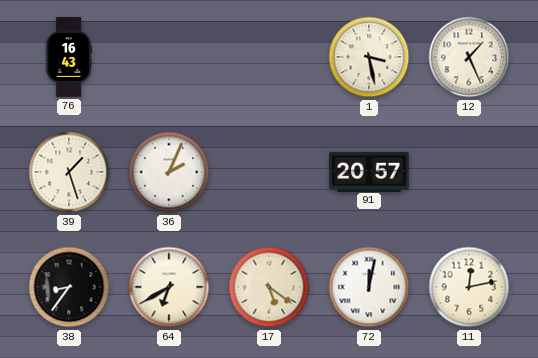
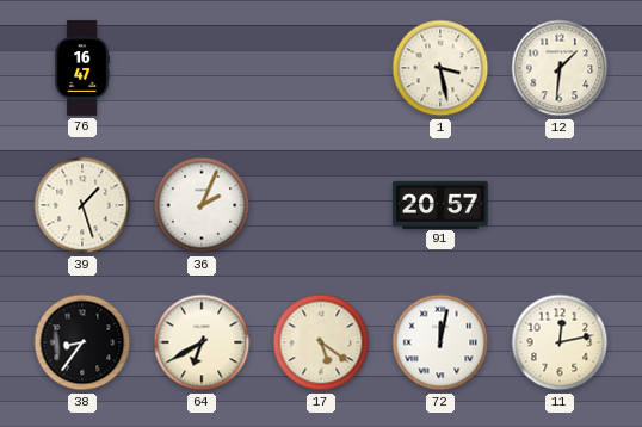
76: 16:43 -> 16:47
12: 1:26 -> 1:31
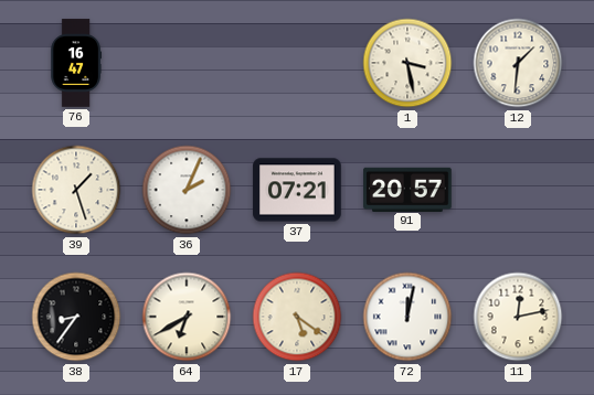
37: none -> 07:21
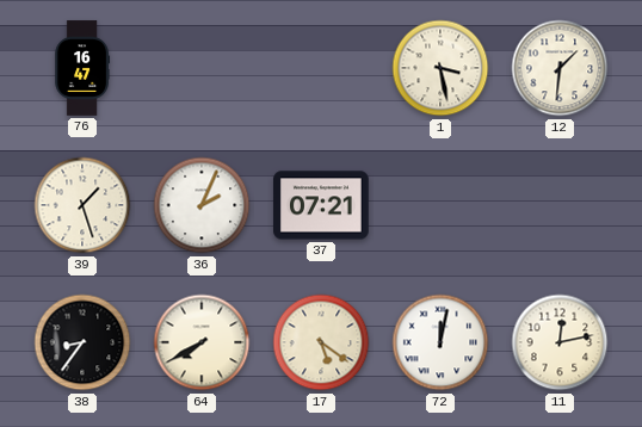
91: 20:57 -> none
64: 6:40 -> 7:40
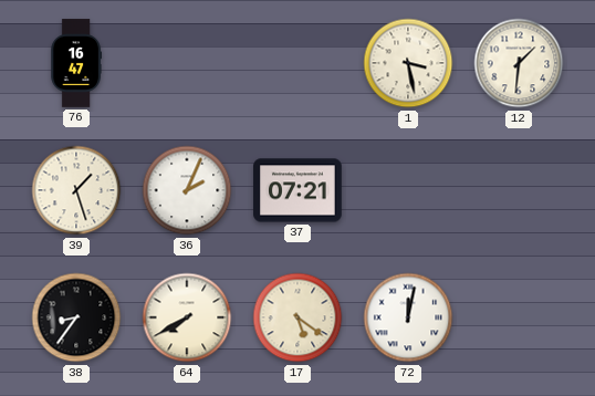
11: 12:13 -> none
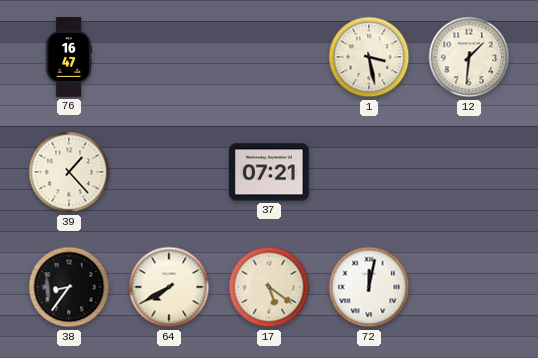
39: 1:27 -> 1:23
36: 2:04 -> none
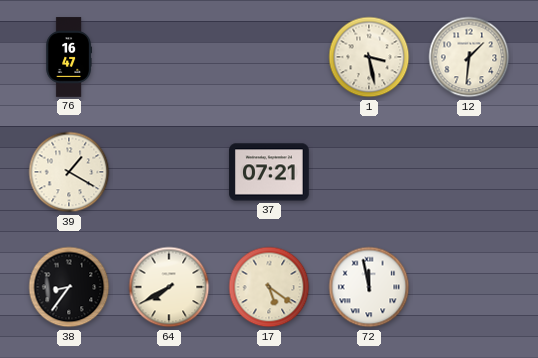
39: 1:23 -> 1:20
72: 12:02 -> 11:58
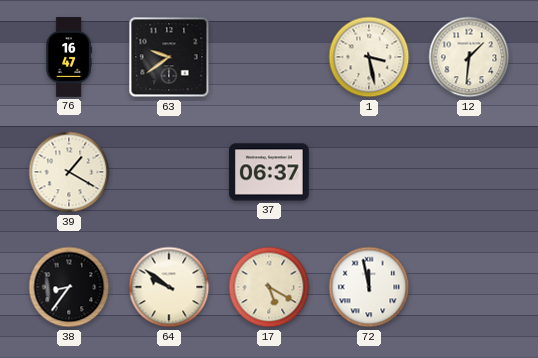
63: none -> 9:39
37: 07:21 -> 06:37
64: 7:40 -> 9:51
17: 5:21 -> 5:20
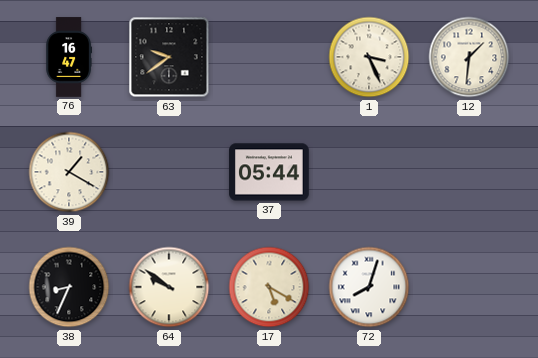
1: 3:28 -> 3:26
37: 06:37 -> 05:44
38: 8:36 -> 8:34
72: 11:58 -> 8:03
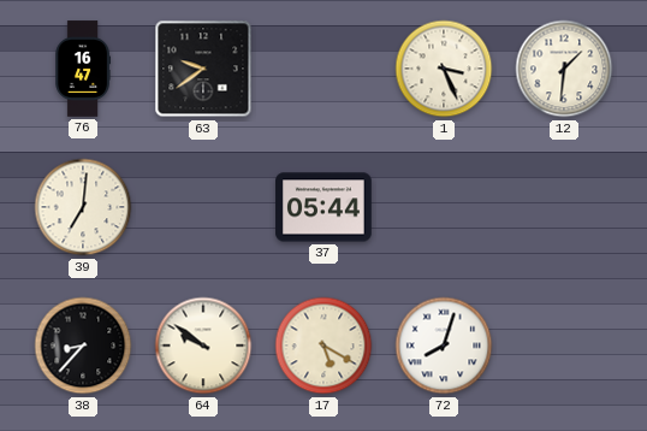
39: 1:20 -> 7:01
38: 8:34 -> 8:37
